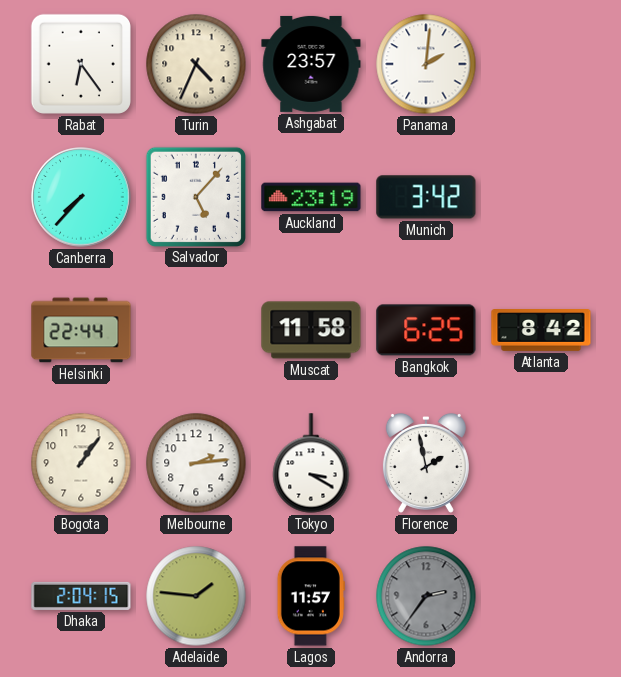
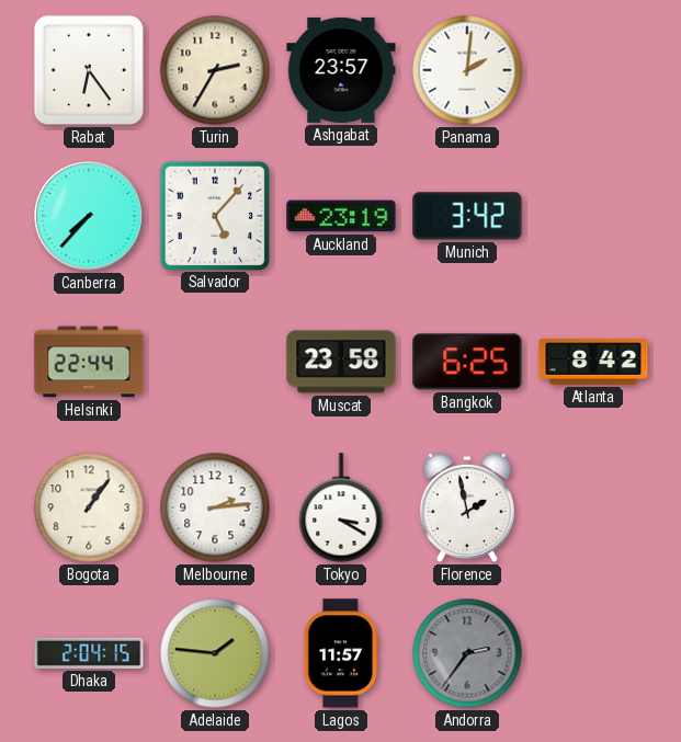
Turin: 4:34 -> 2:35
Muscat: 11:58 -> 23:58
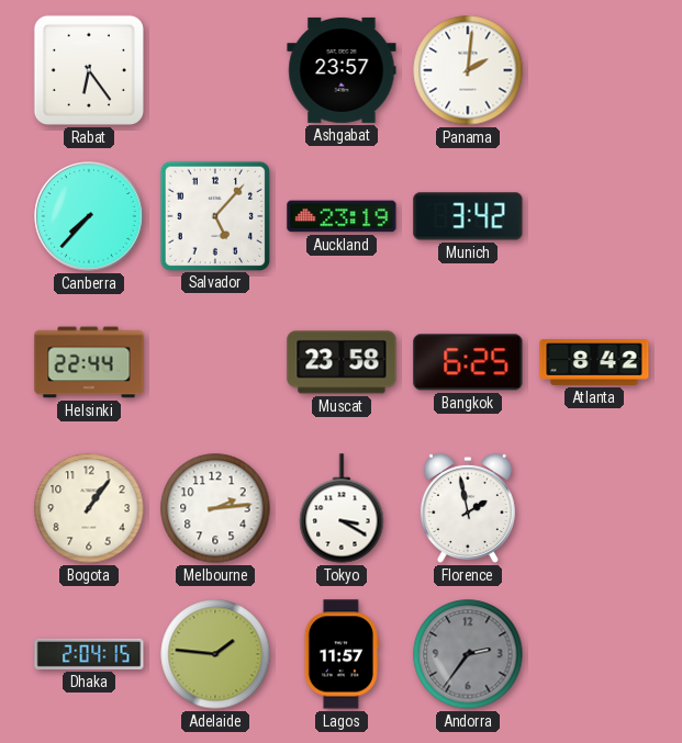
Turin: 2:35 -> none
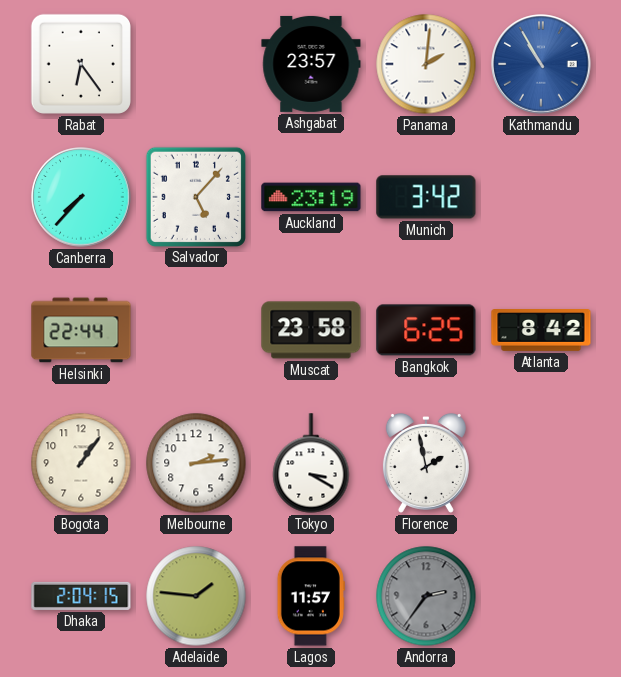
Kathmandu: none -> 10:55
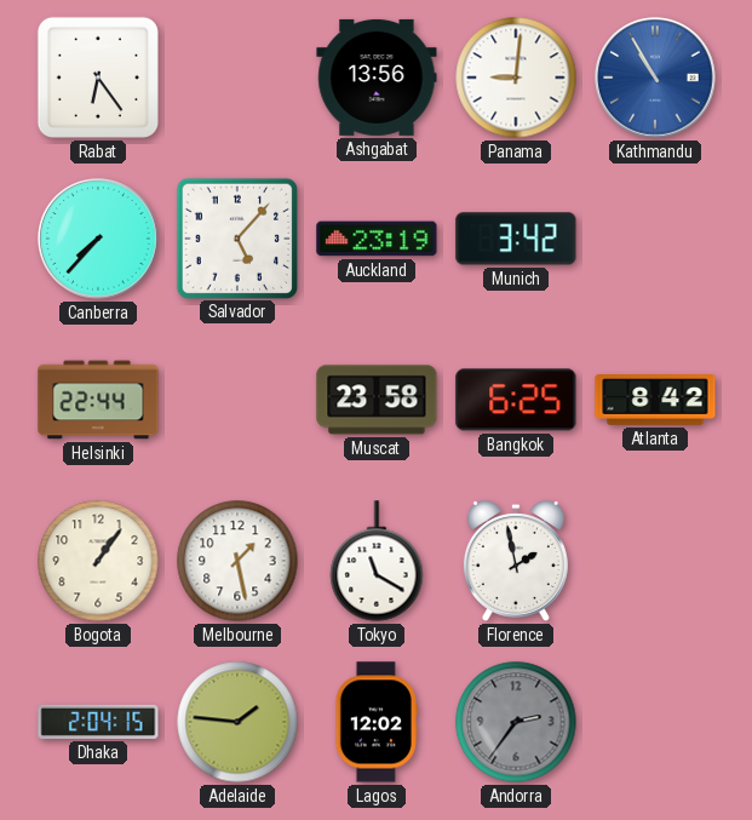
Ashgabat: 23:57 -> 13:56
Panama: 2:01 -> 9:01
Melbourne: 2:14 -> 1:28
Tokyo: 3:20 -> 11:20
Lagos: 11:57 -> 12:02
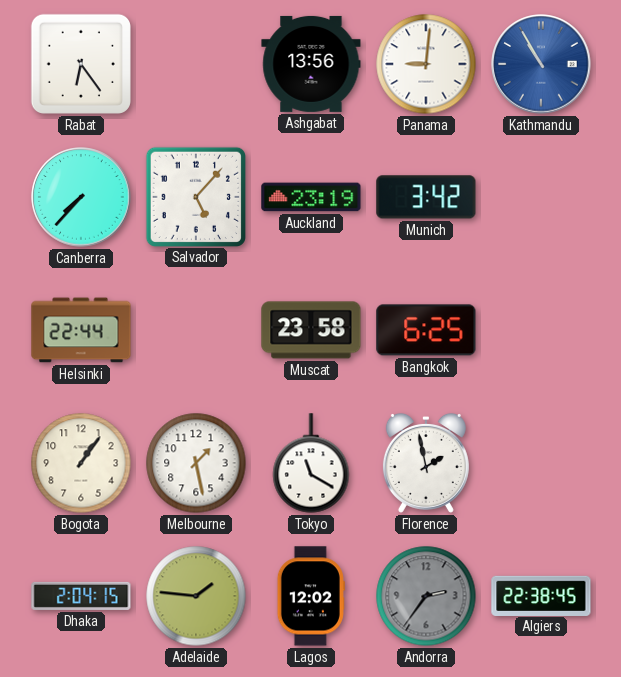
Atlanta: 8:42 -> none
Algiers: none -> 22:38
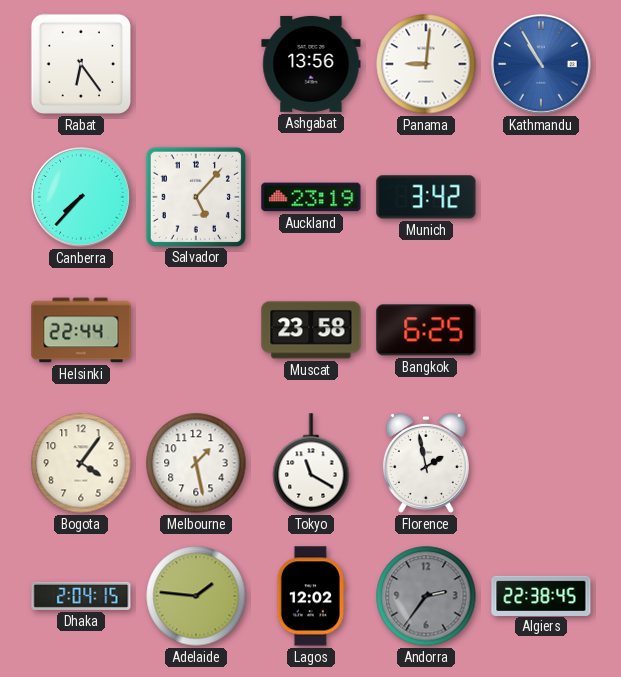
Bogota: 1:06 -> 4:06
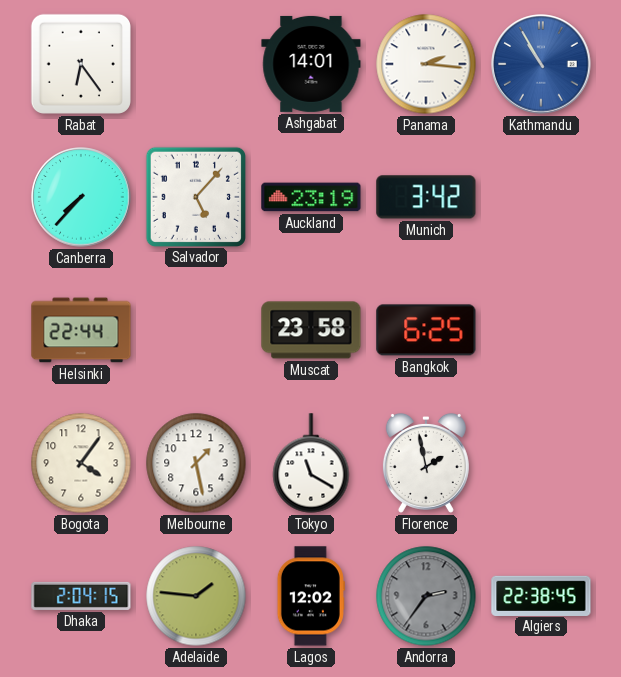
Ashgabat: 13:56 -> 14:01
Panama: 9:01 -> 2:16
